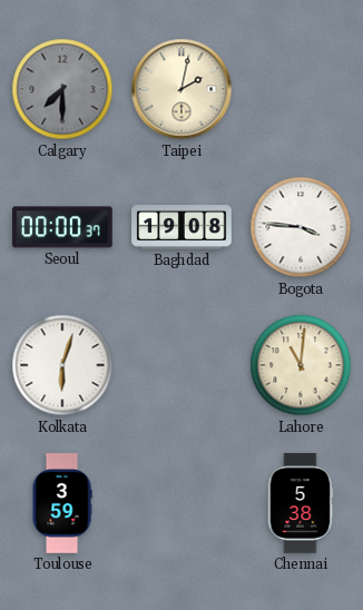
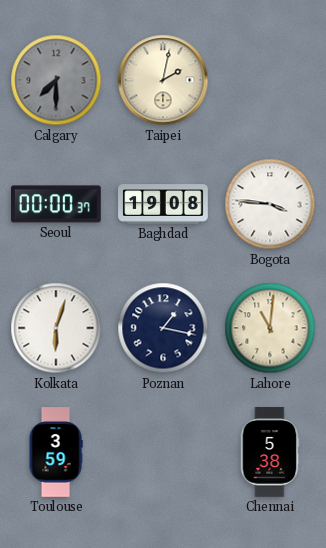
Poznan: none -> 1:17
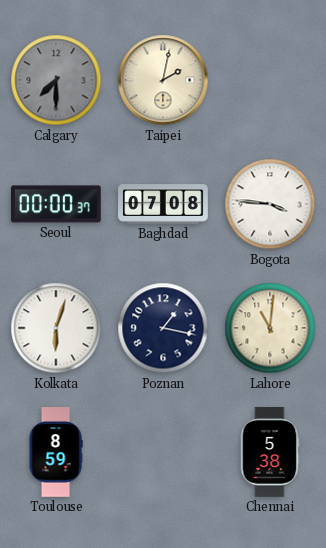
Baghdad: 19:08 -> 07:08
Toulouse: 3:59 -> 8:59
